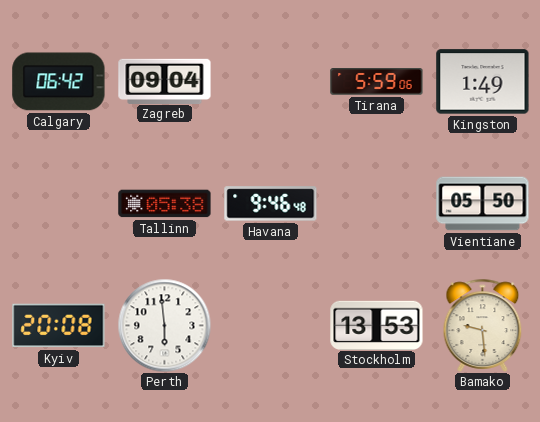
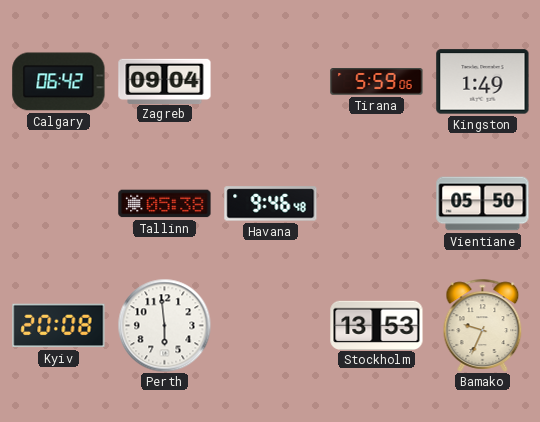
Bamako: 9:29 -> 9:34
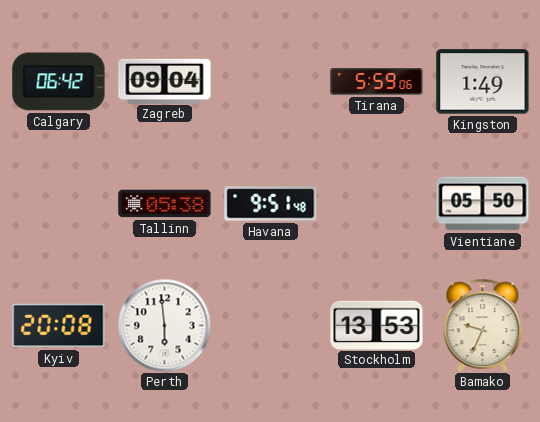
Havana: 9:46 -> 9:51
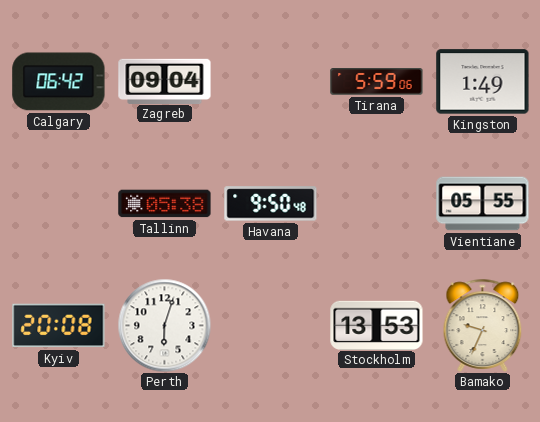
Havana: 9:51 -> 9:50
Vientiane: 05:50 -> 05:55
Perth: 5:59 -> 6:03
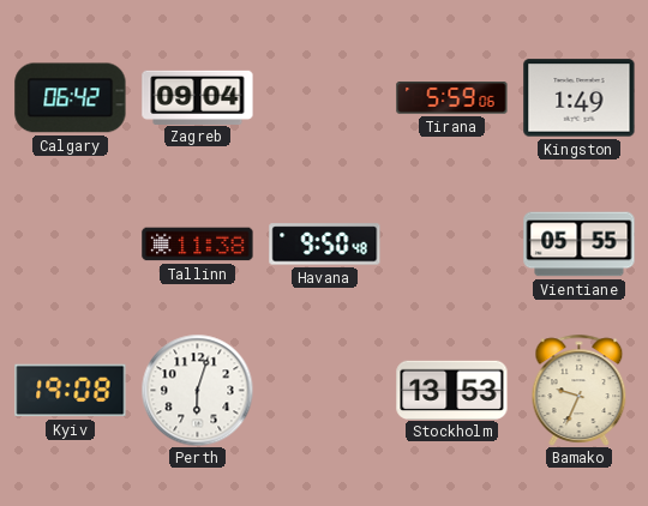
Tallinn: 05:38 -> 11:38
Kyiv: 20:08 -> 19:08
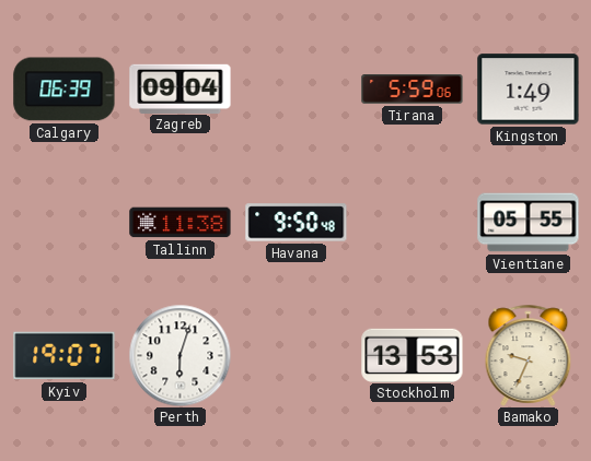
Calgary: 06:42 -> 06:39
Kyiv: 19:08 -> 19:07
